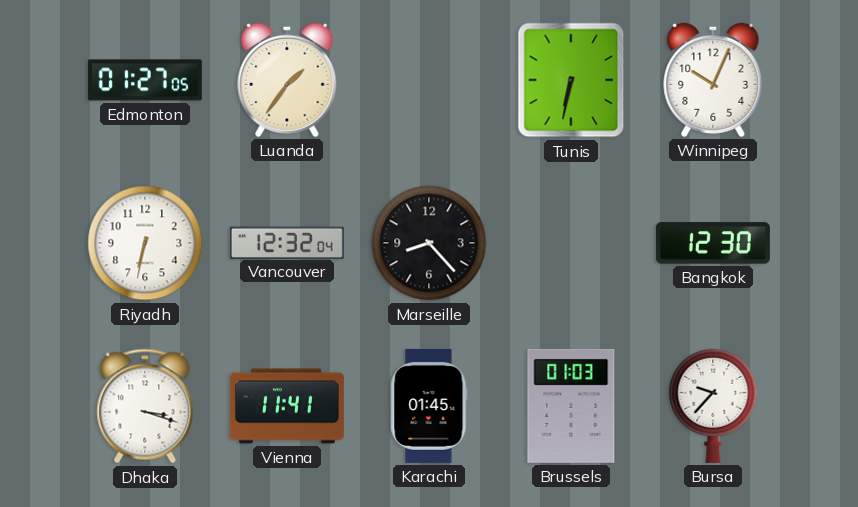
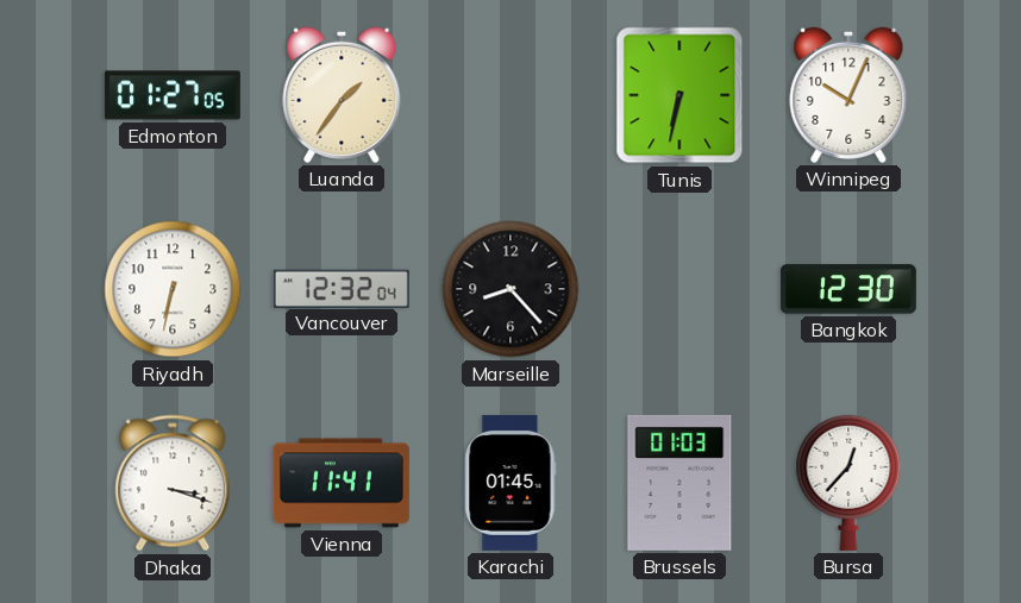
Bursa: 9:37 -> 12:37
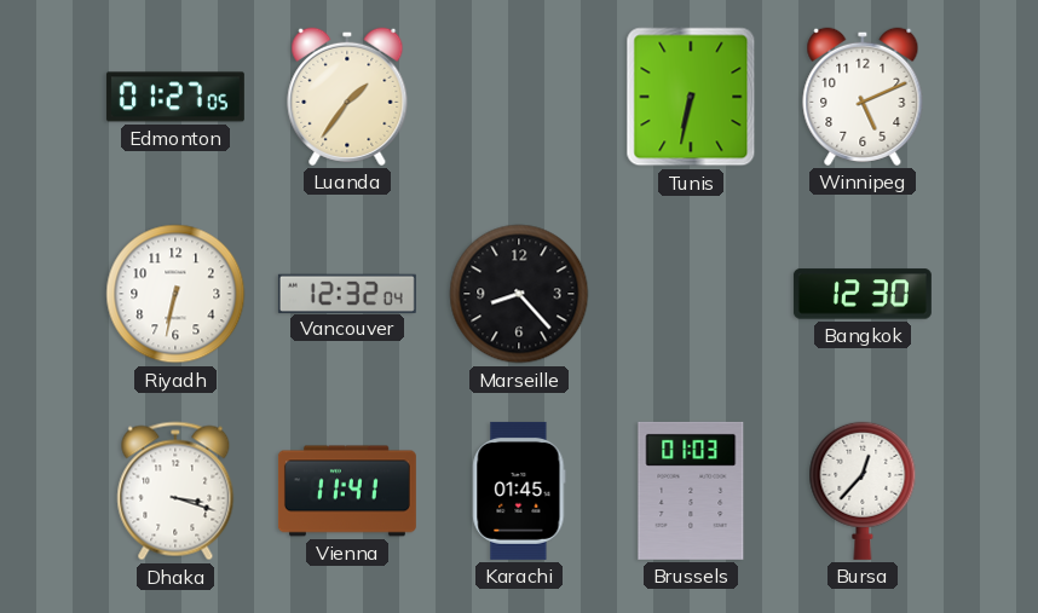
Winnipeg: 10:04 -> 5:11
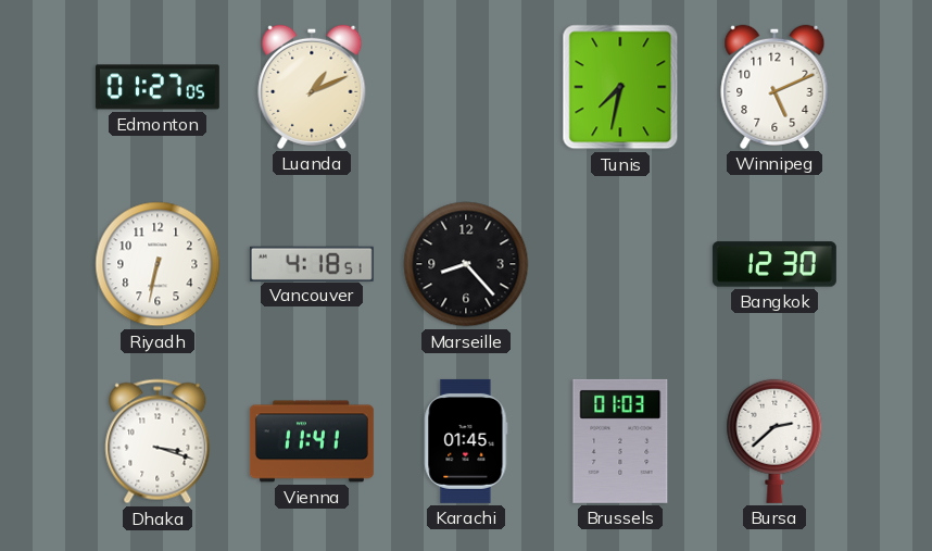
Luanda: 1:36 -> 1:11
Tunis: 6:32 -> 7:32
Vancouver: 12:32 -> 4:18
Bursa: 12:37 -> 2:38
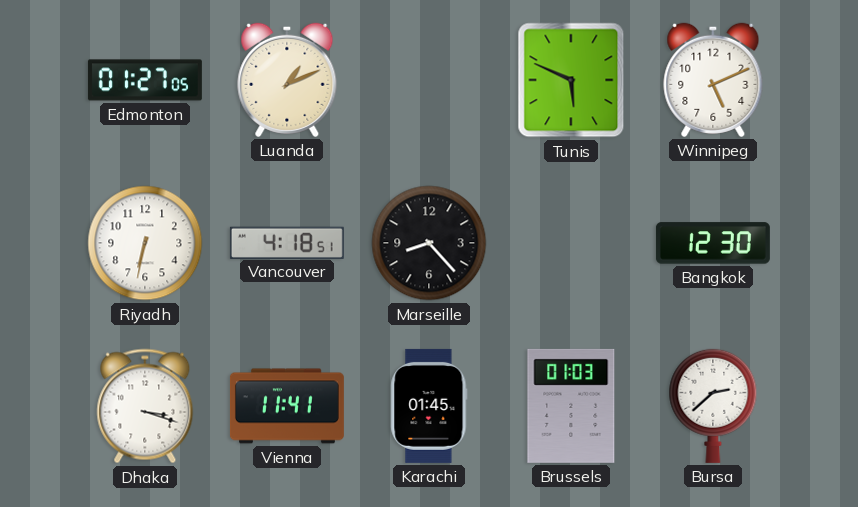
Tunis: 7:32 -> 5:49
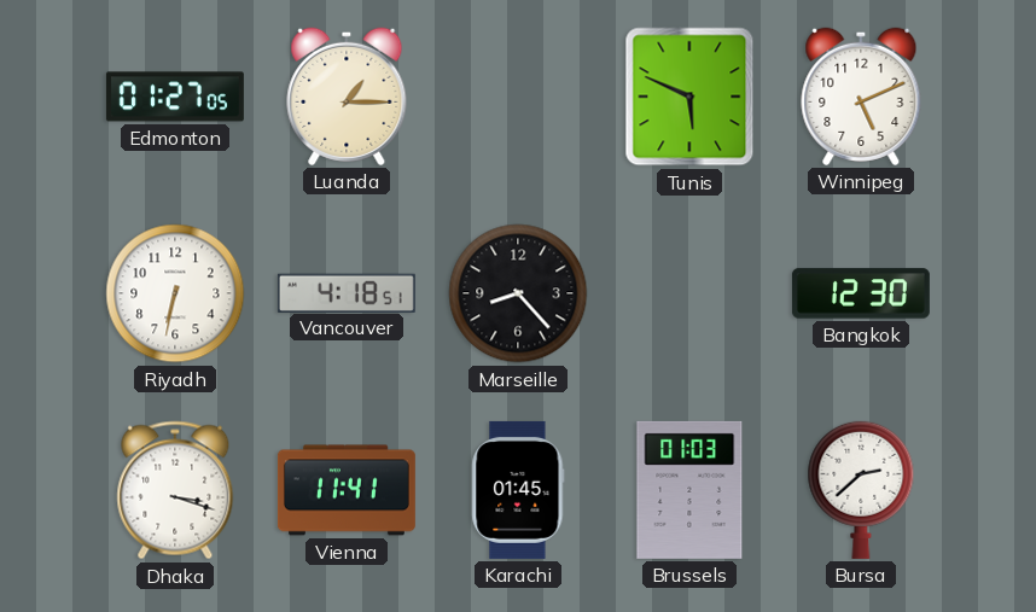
Luanda: 1:11 -> 1:15
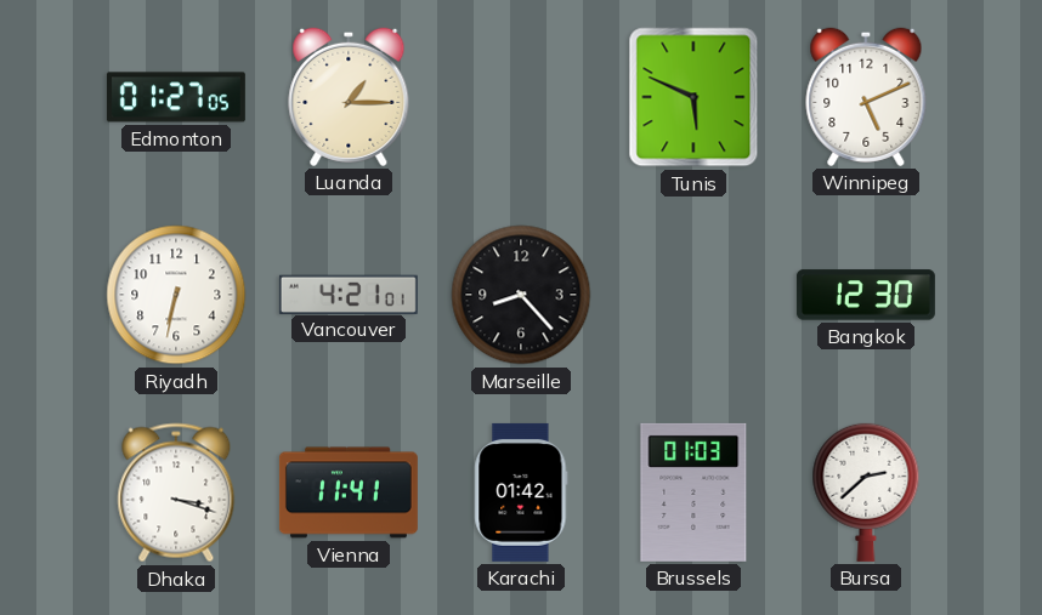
Vancouver: 4:18 -> 4:21
Karachi: 01:45 -> 01:42
